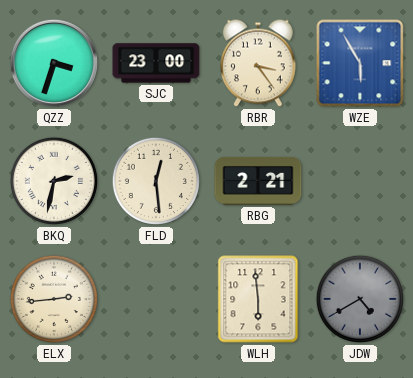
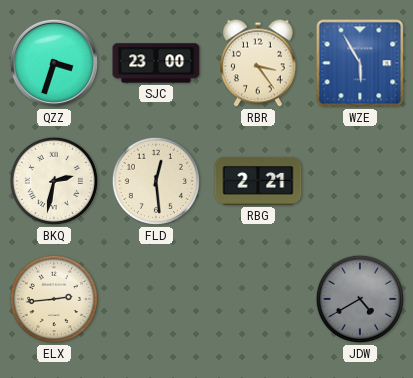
WLH: 5:59 -> none
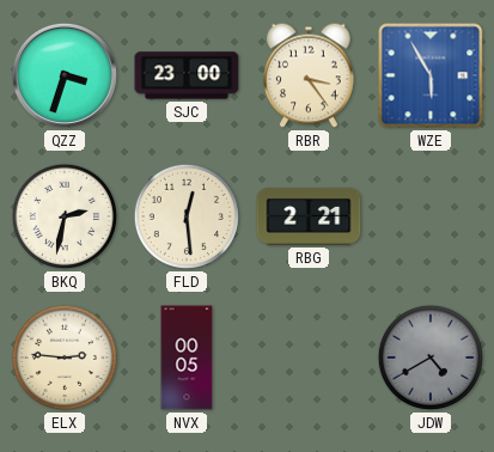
ELX: 2:44 -> 2:46
NVX: none -> 00:05
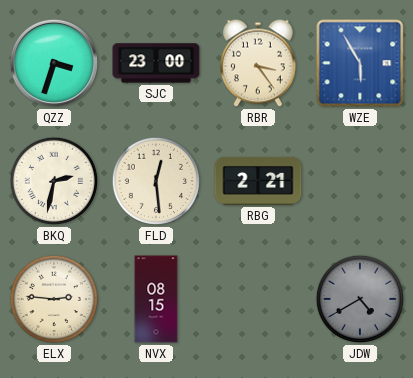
NVX: 00:05 -> 08:15
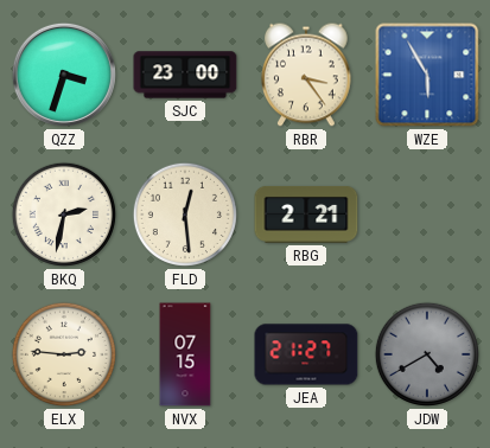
NVX: 08:15 -> 07:15
JEA: none -> 21:27
